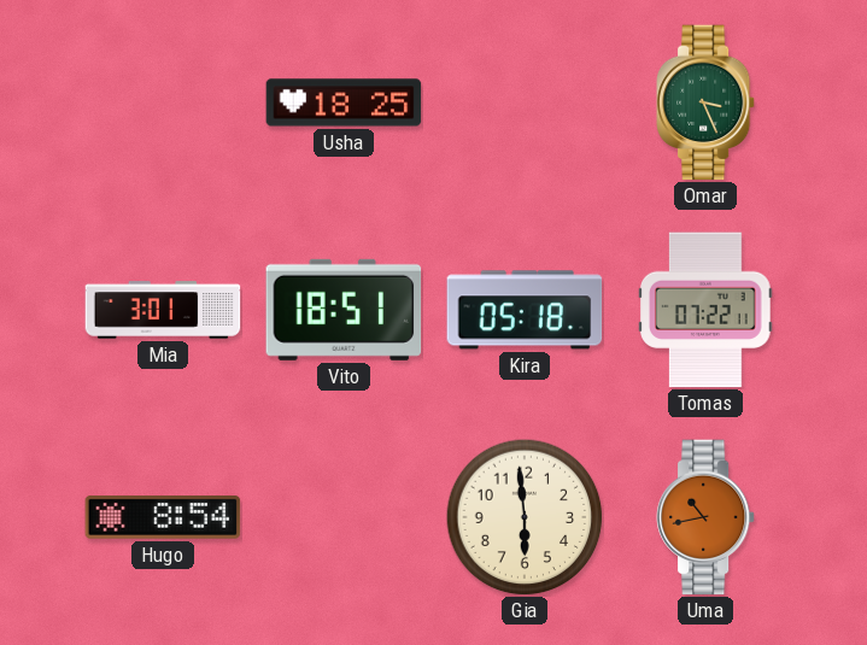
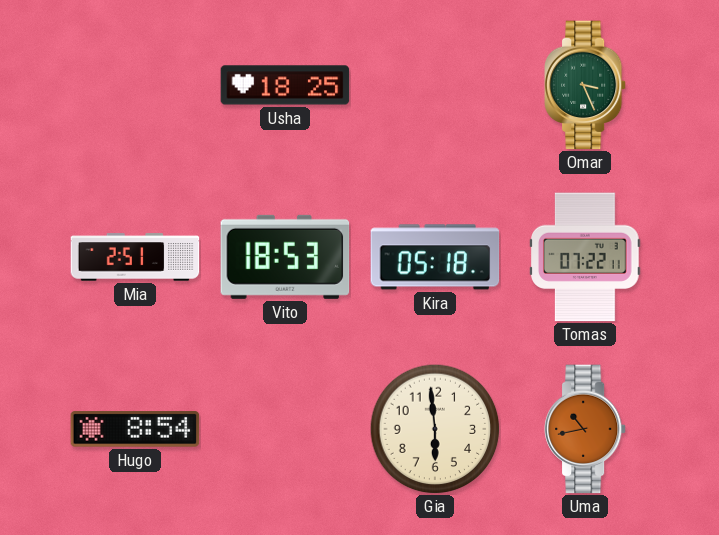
Mia: 3:01 -> 2:51
Vito: 18:51 -> 18:53
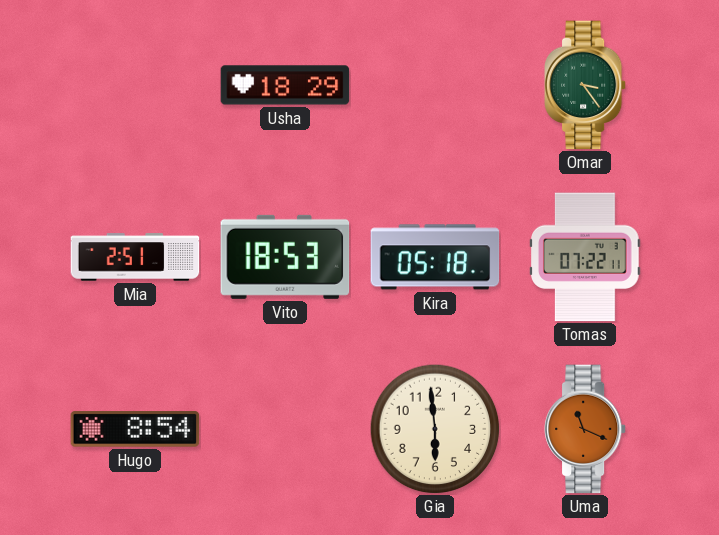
Usha: 18:25 -> 18:29
Omar: 3:26 -> 3:24
Uma: 10:43 -> 11:19
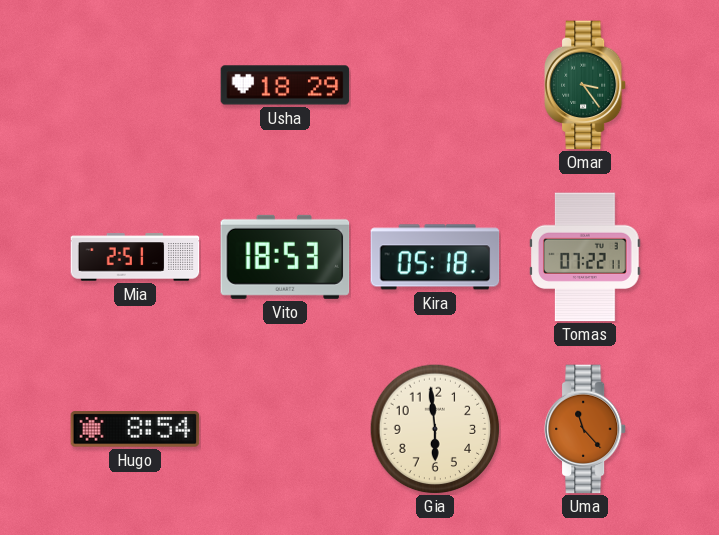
Uma: 11:19 -> 11:23
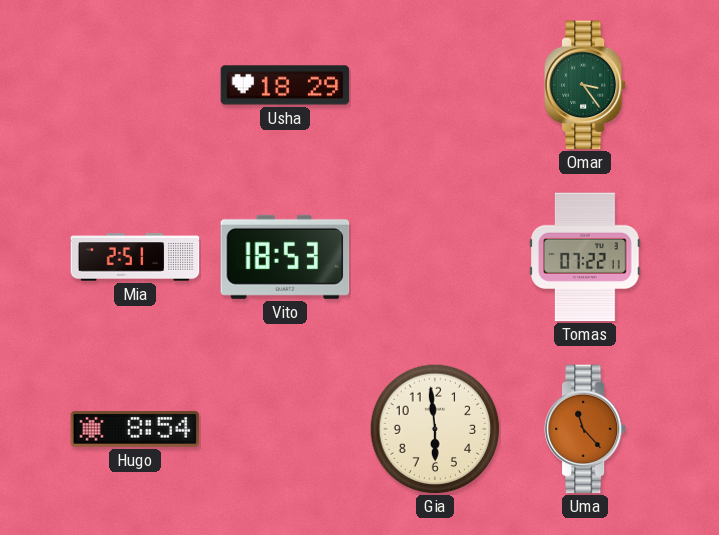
Kira: 05:18 -> none
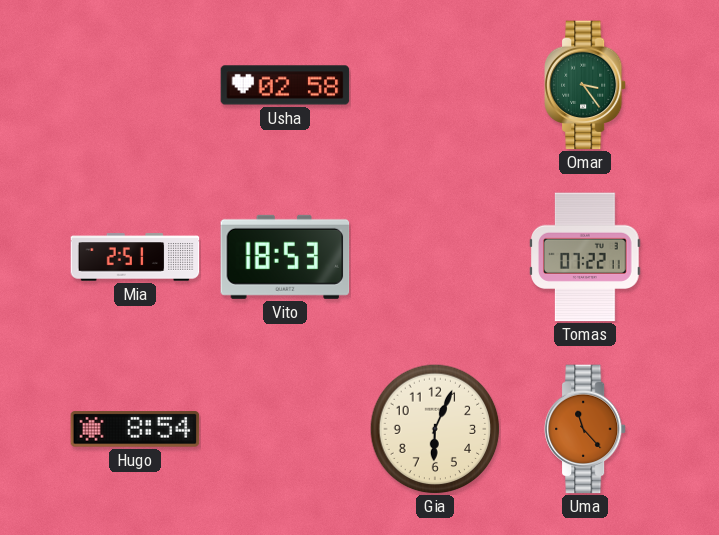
Usha: 18:29 -> 02:58
Gia: 5:59 -> 6:04
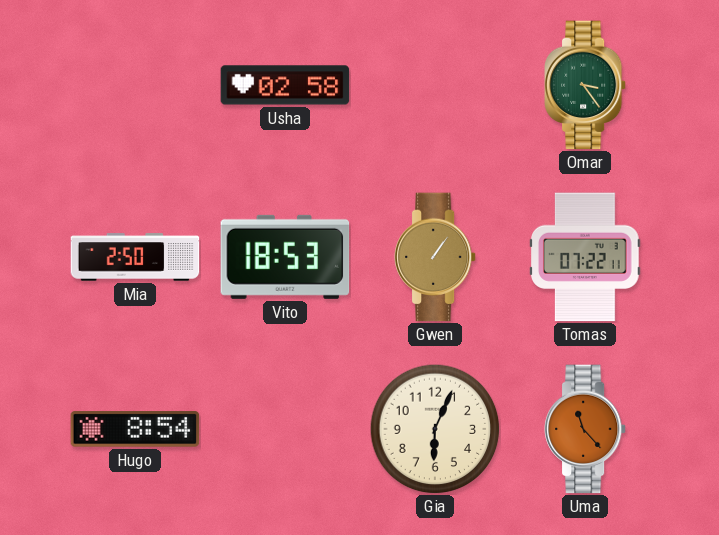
Mia: 2:51 -> 2:50
Gwen: none -> 1:06
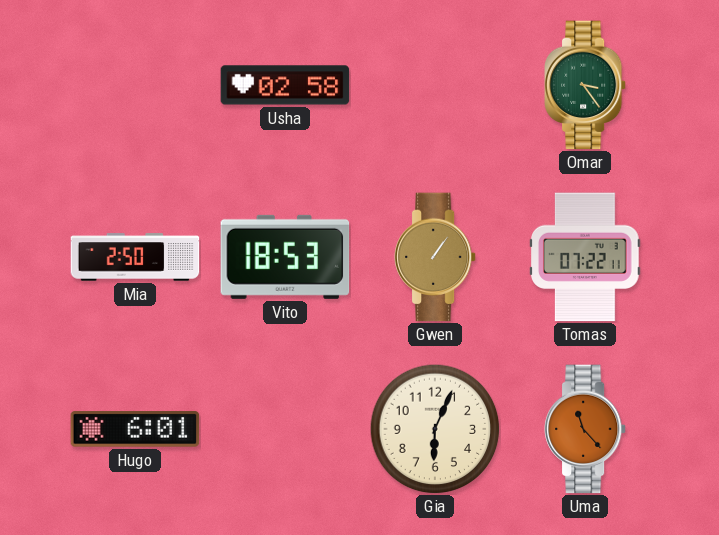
Hugo: 8:54 -> 6:01
